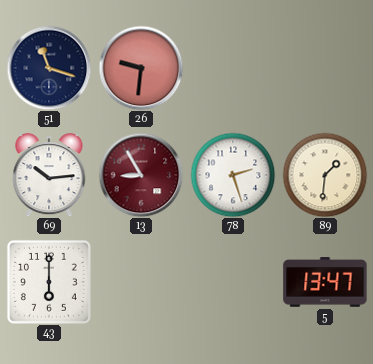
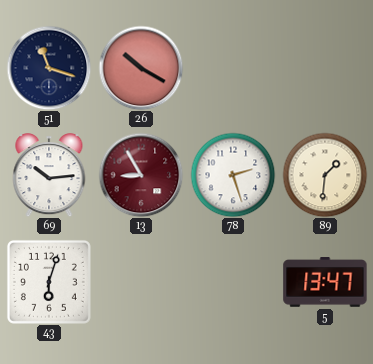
26: 9:31 -> 10:20
43: 6:00 -> 6:03
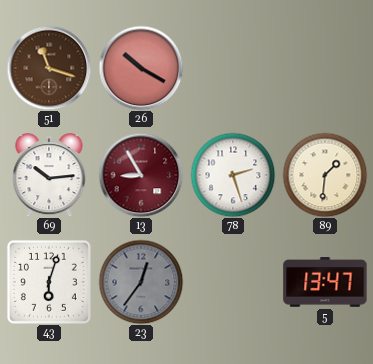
51 dial: navy -> brown
23: none -> 12:36
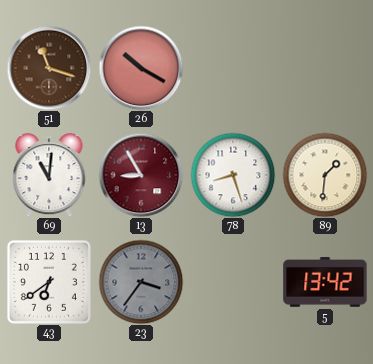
69: 10:14 -> 11:01
78: 2:27 -> 8:27
43: 6:03 -> 6:39
23: 12:36 -> 3:36
5: 13:47 -> 13:42
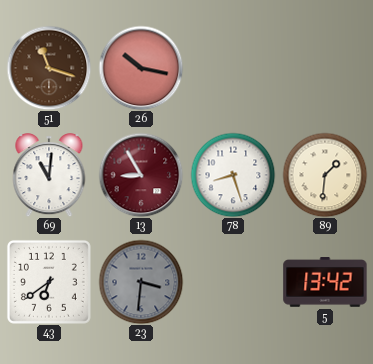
26: 10:20 -> 10:17
23: 3:36 -> 3:31
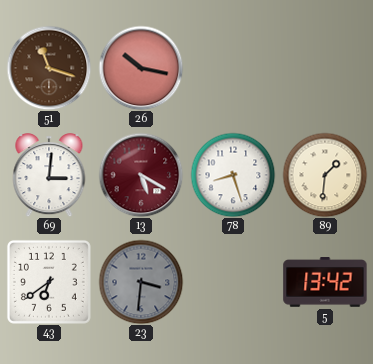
69: 11:01 -> 3:01
13: 8:55 -> 5:20
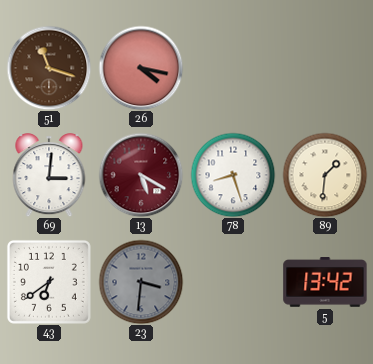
26: 10:17 -> 4:17
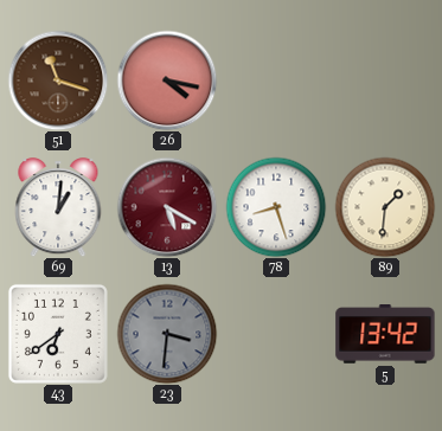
69: 3:01 -> 1:01
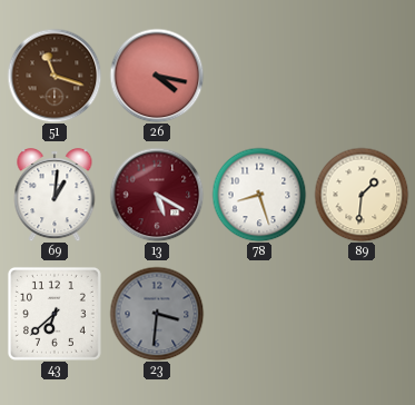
43: 6:39 -> 6:38
5: 13:42 -> none
